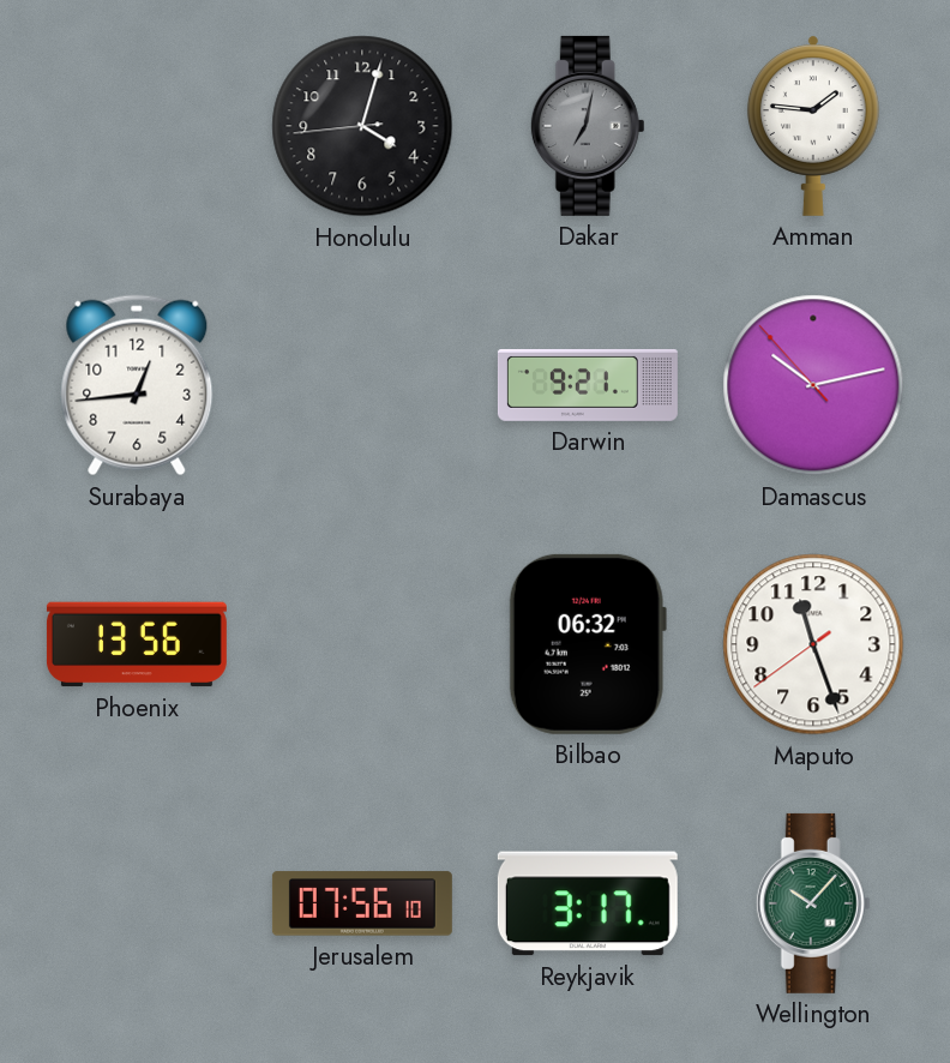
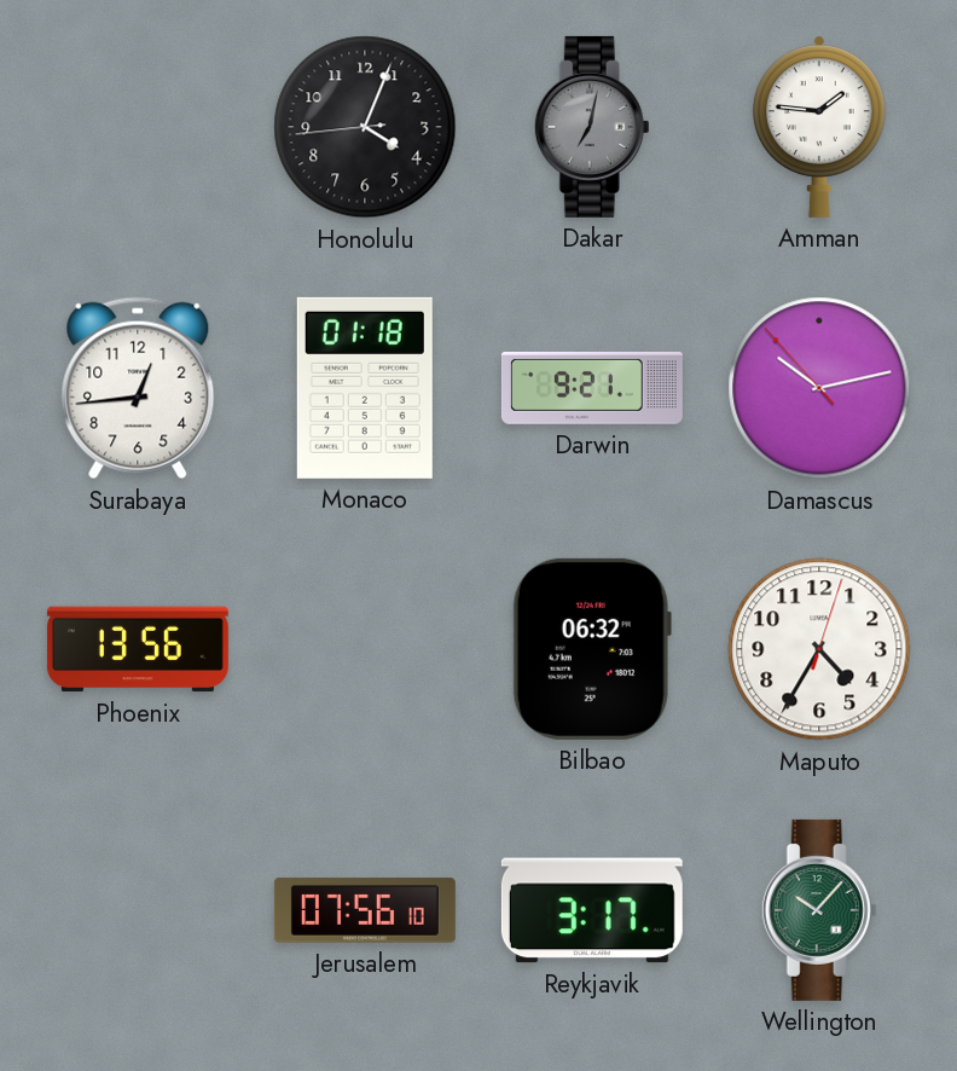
Honolulu: 4:02 -> 4:03
Monaco: none -> 01:18
Maputo: 11:26 -> 4:35
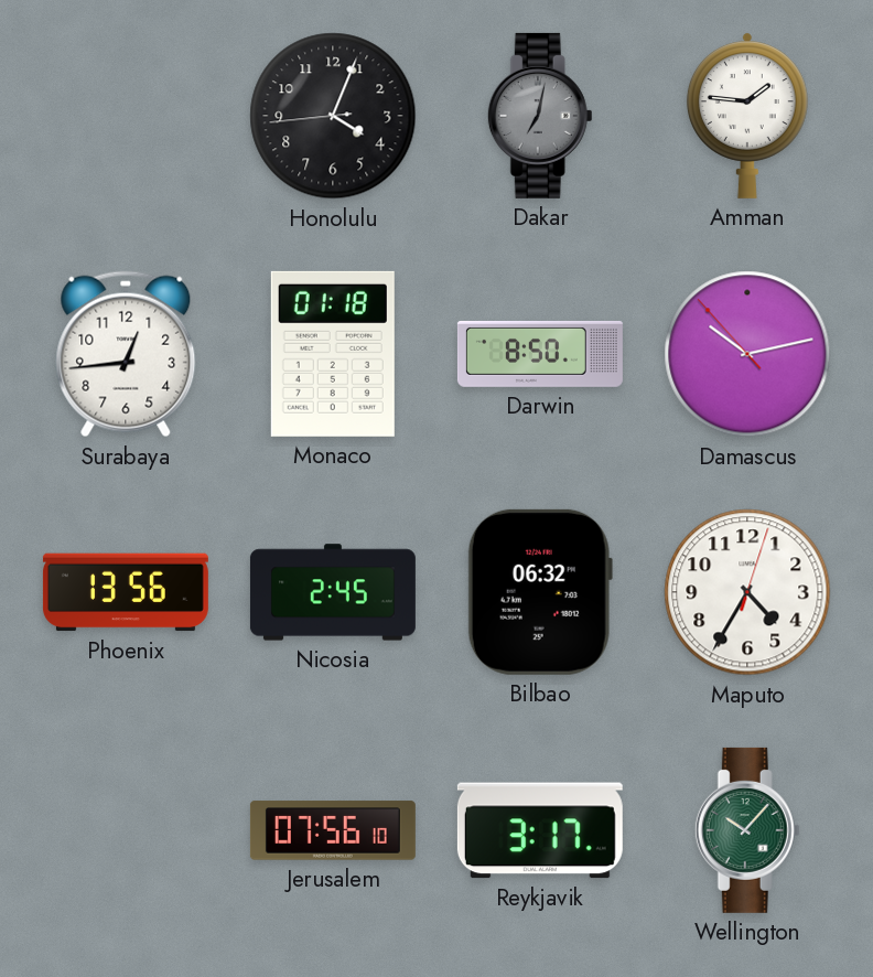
Darwin: 9:21 -> 8:50
Nicosia: none -> 2:45
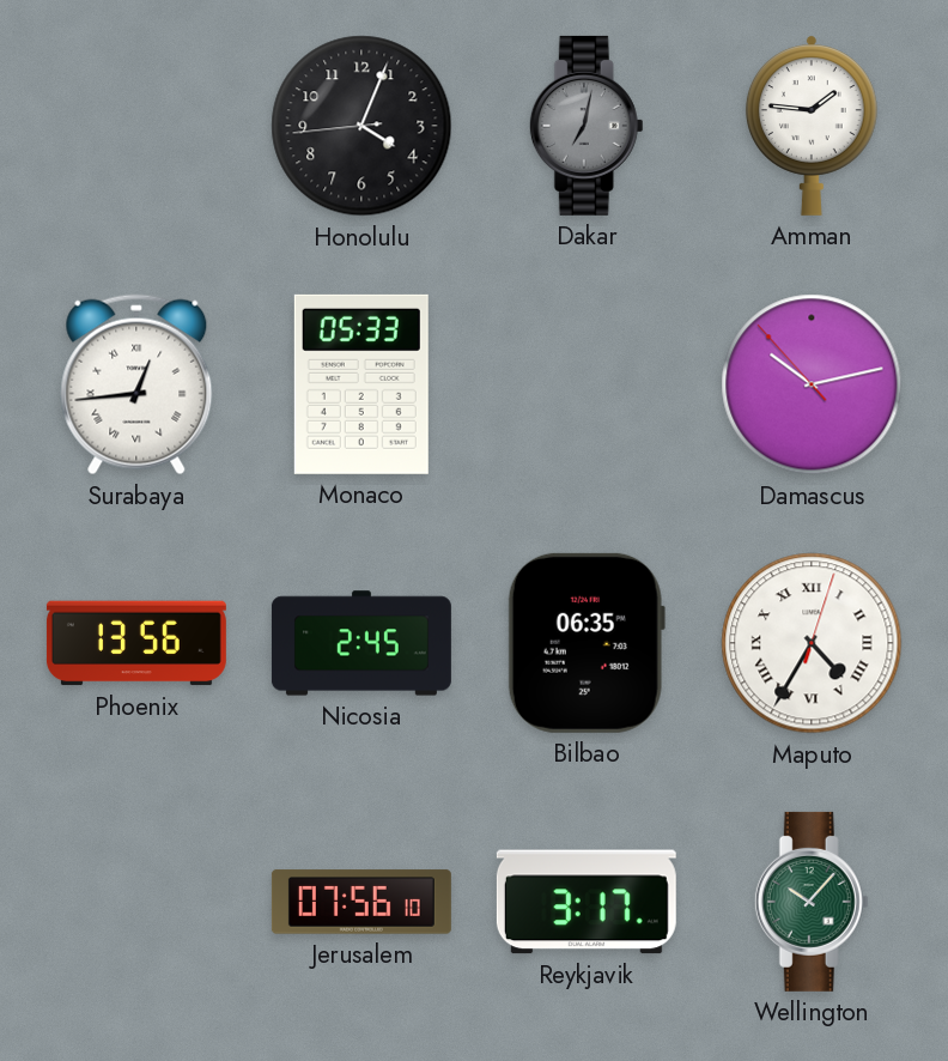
Surabaya numerals: Arabic -> Roman
Monaco: 01:18 -> 05:33
Darwin: 8:50 -> none
Bilbao: 06:32 -> 06:35
Maputo numerals: Arabic -> Roman
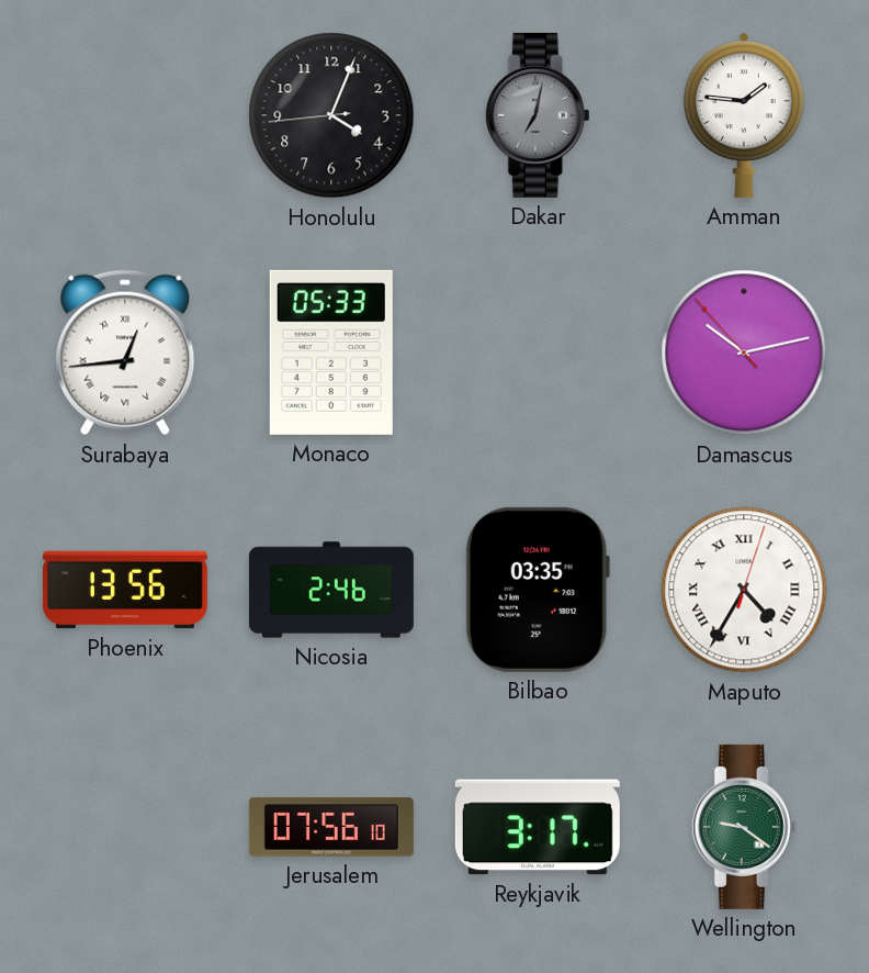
Nicosia: 2:45 -> 2:46
Bilbao: 06:35 -> 03:35
Wellington: 10:07 -> 9:21
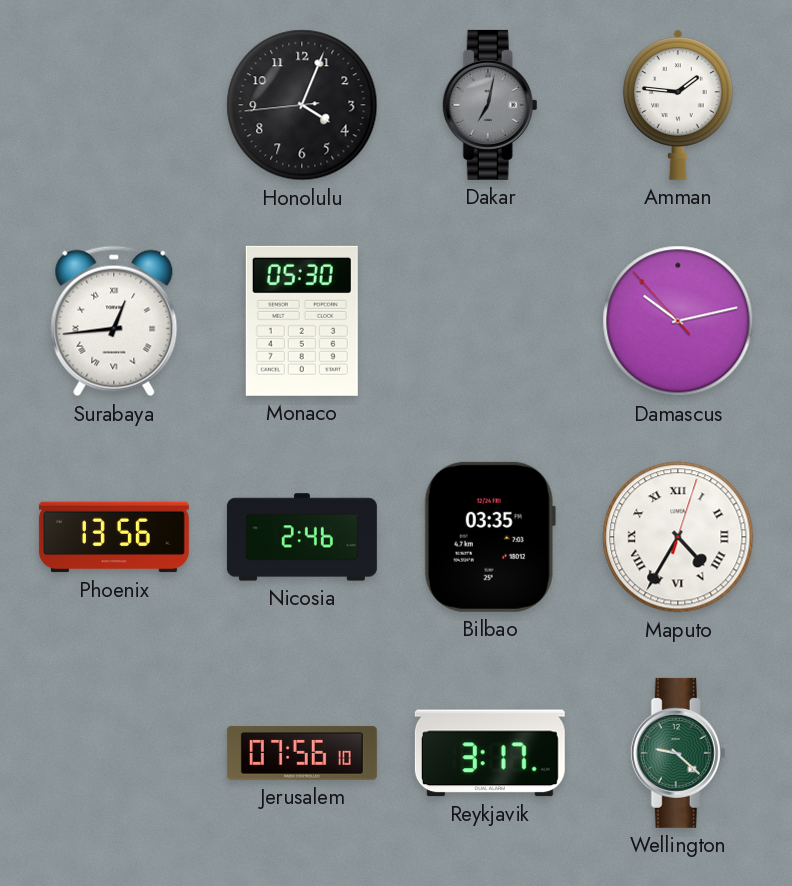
Monaco: 05:33 -> 05:30
Wellington: 9:21 -> 9:22
